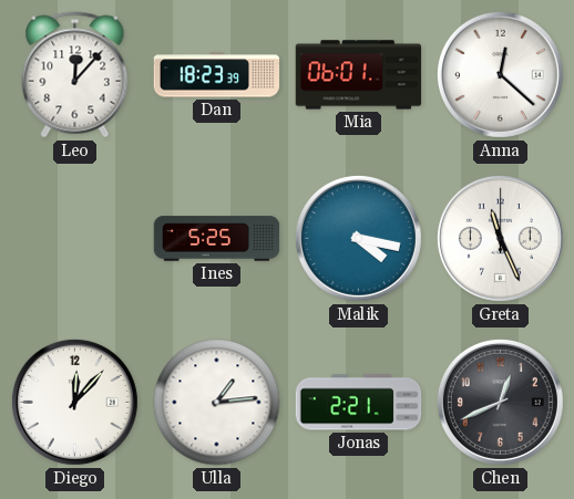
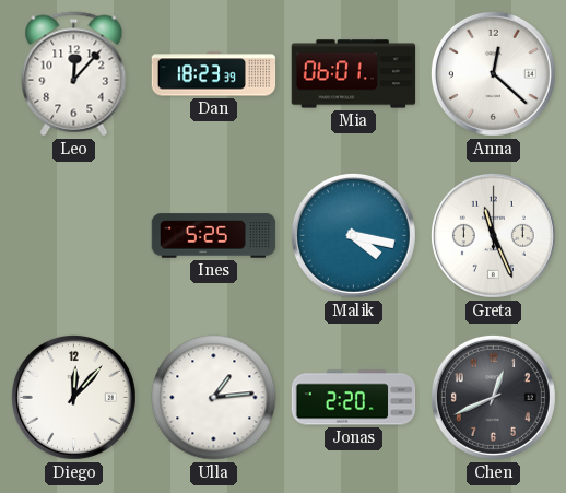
Jonas: 2:21 -> 2:20
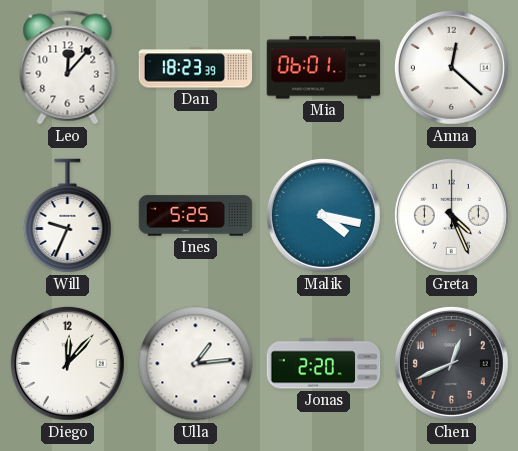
Will: none -> 9:34
Greta: 11:26 -> 4:26
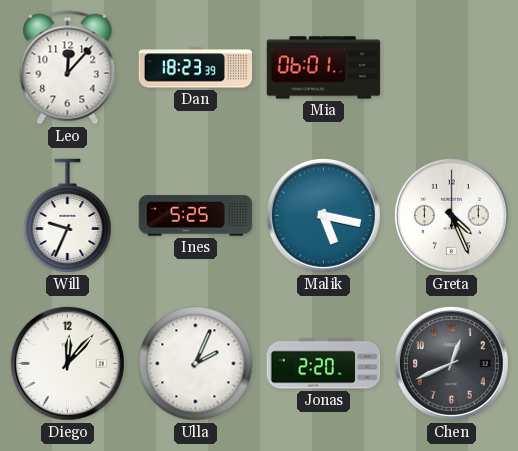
Anna: 12:22 -> none
Malik: 4:17 -> 5:17
Ulla: 1:14 -> 2:04
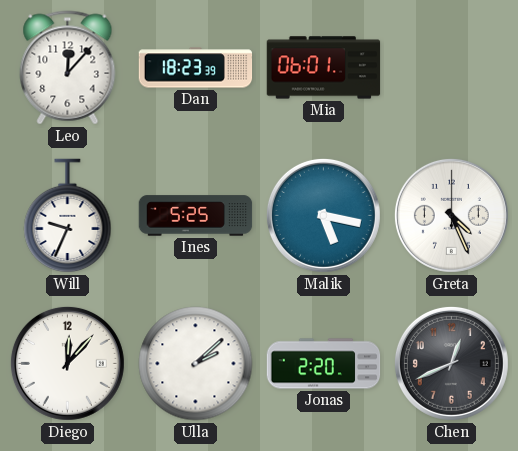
Ulla: 2:04 -> 2:08
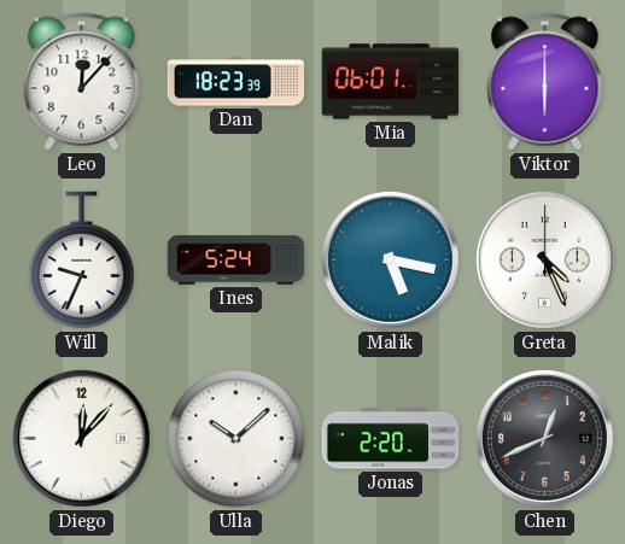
Viktor: none -> 6:00
Ines: 5:25 -> 5:24
Ulla: 2:08 -> 10:08
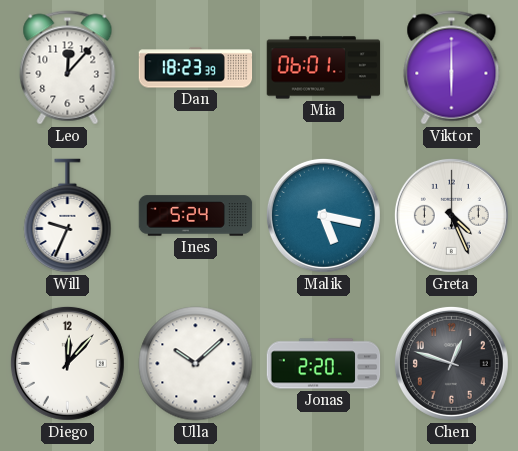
Chen: 12:41 -> 12:48
